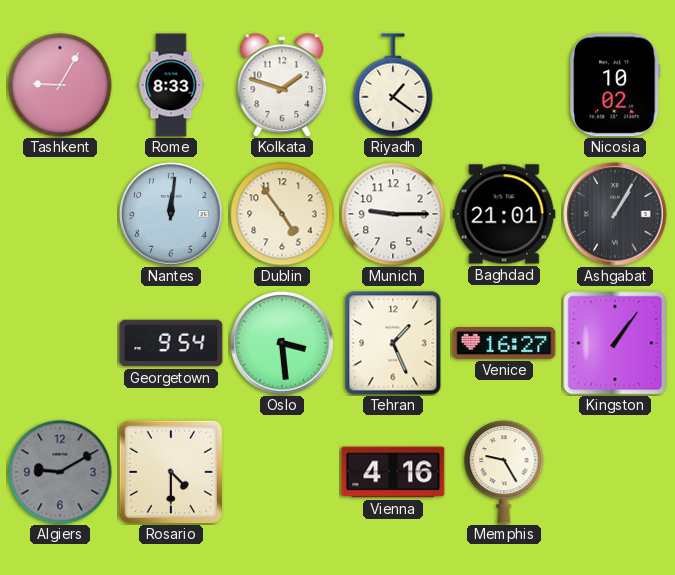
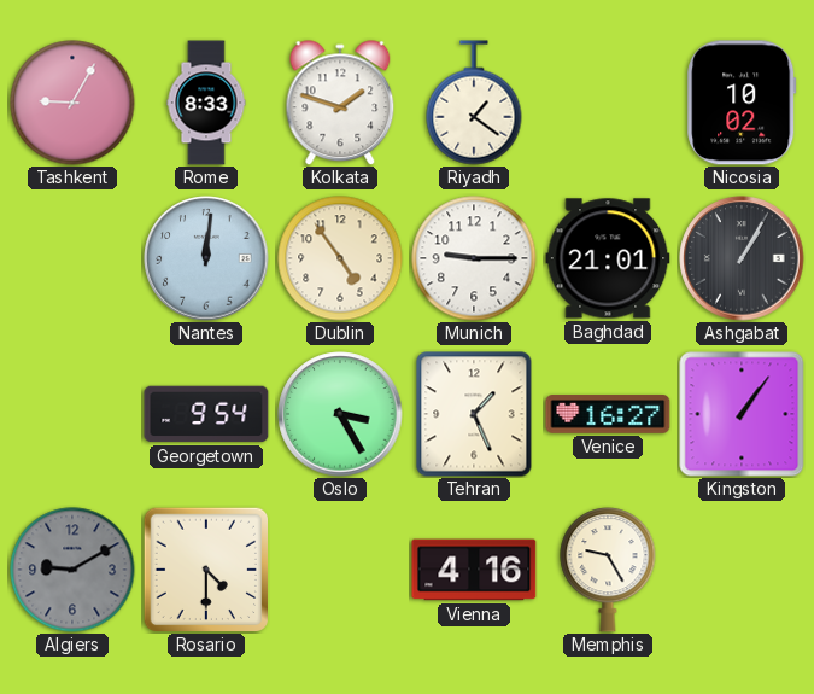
Oslo: 3:29 -> 3:25
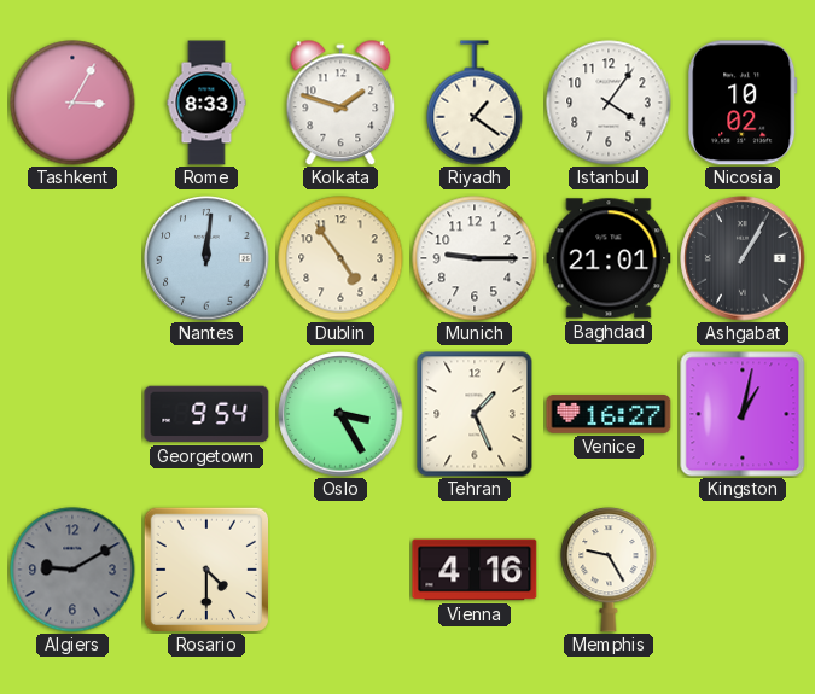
Tashkent: 9:05 -> 3:05
Istanbul: none -> 4:06
Kingston: 1:06 -> 1:02
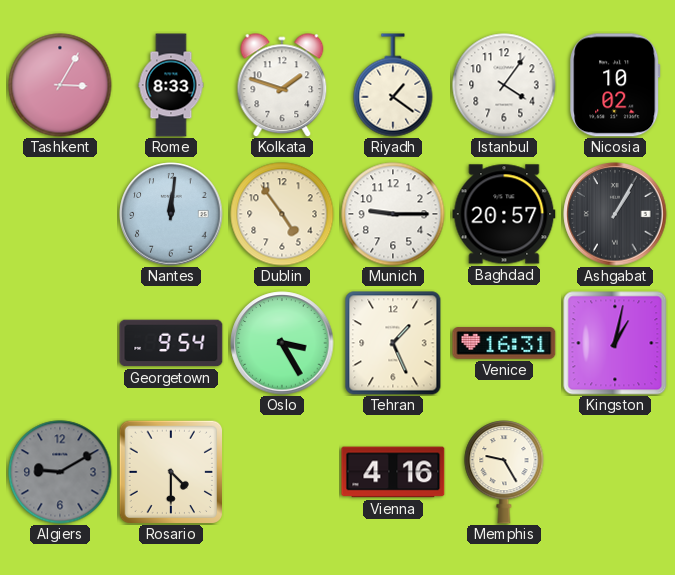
Baghdad: 21:01 -> 20:57
Venice: 16:27 -> 16:31
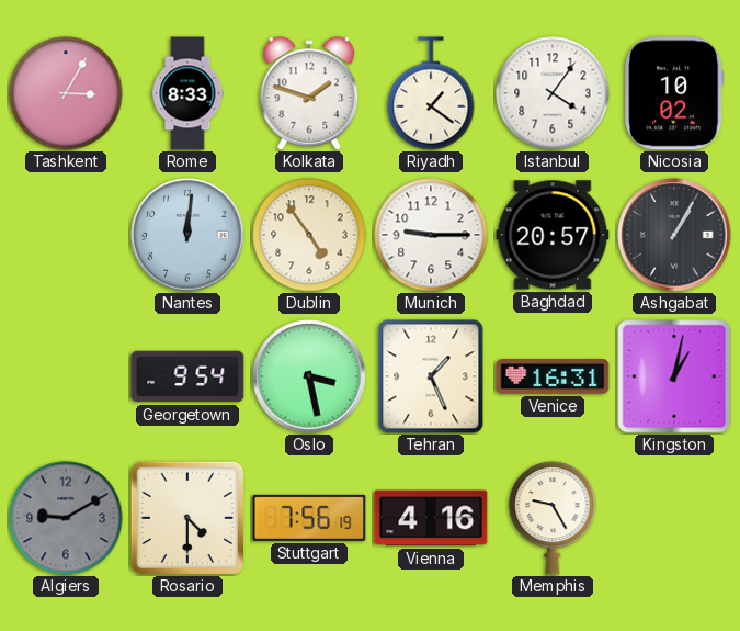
Oslo: 3:25 -> 3:28
Stuttgart: none -> 7:56
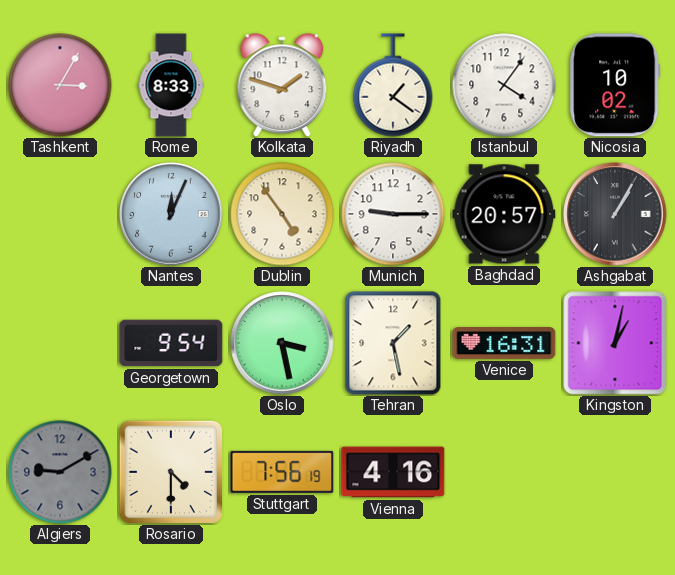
Nantes: 12:01 -> 12:04
Tehran: 1:26 -> 1:28
Memphis: 9:25 -> none
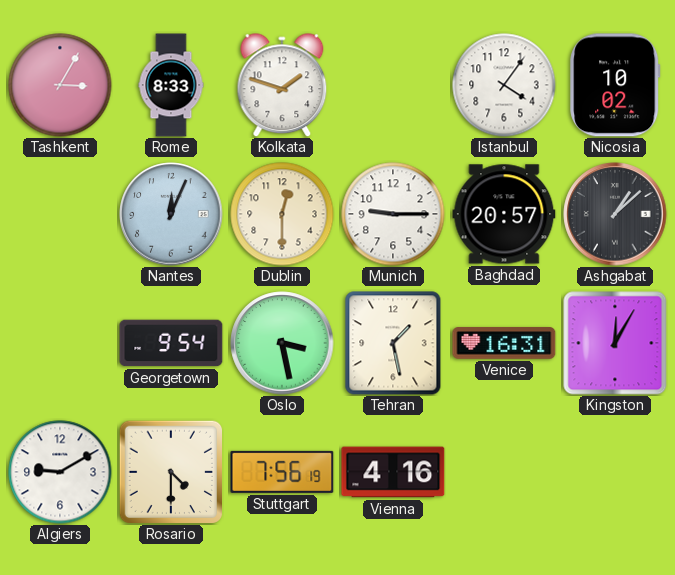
Riyadh: 1:21 -> none
Dublin: 4:54 -> 12:30
Ashgabat: 1:05 -> 1:08
Kingston: 1:02 -> 12:05
Algiers dial: grey -> white
